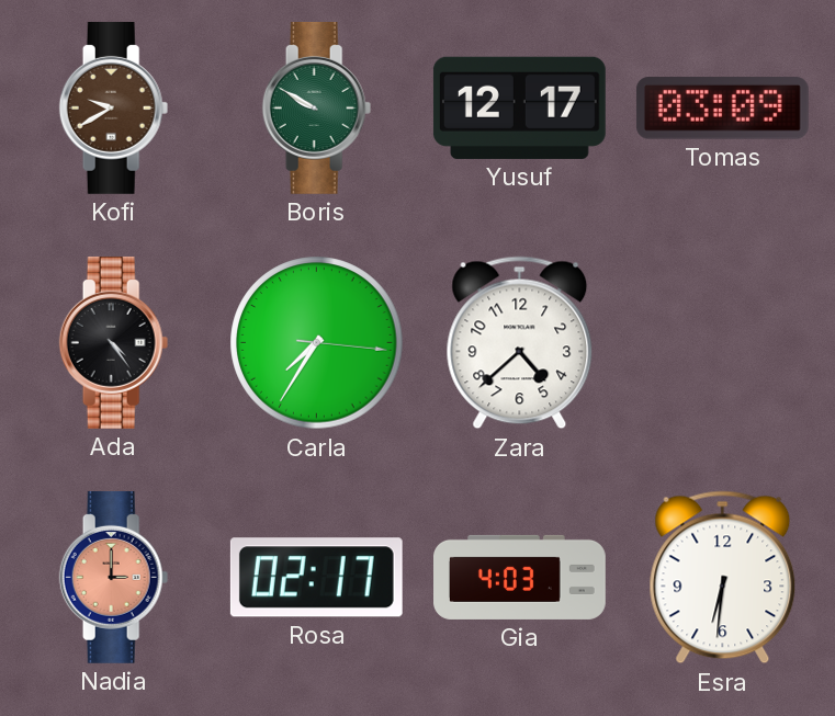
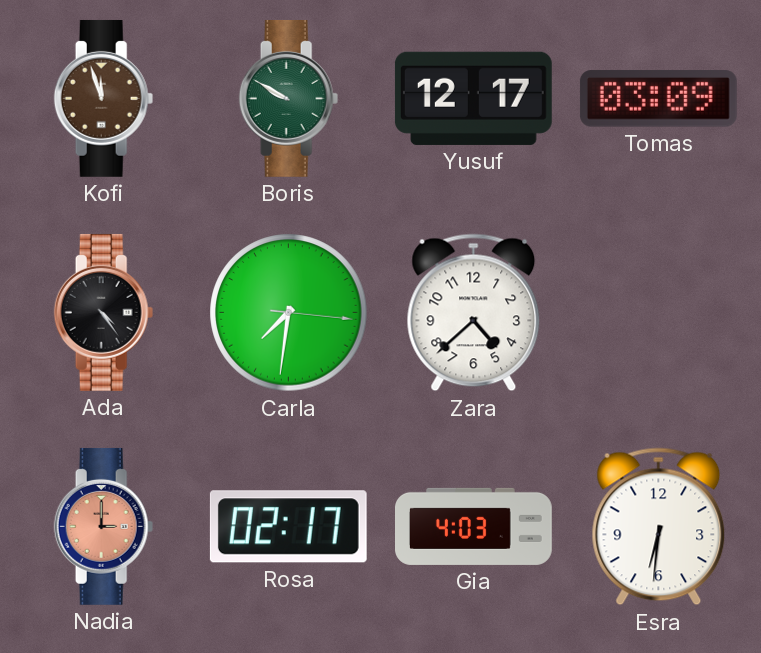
Kofi: 9:40 -> 11:57
Carla: 7:35 -> 7:31
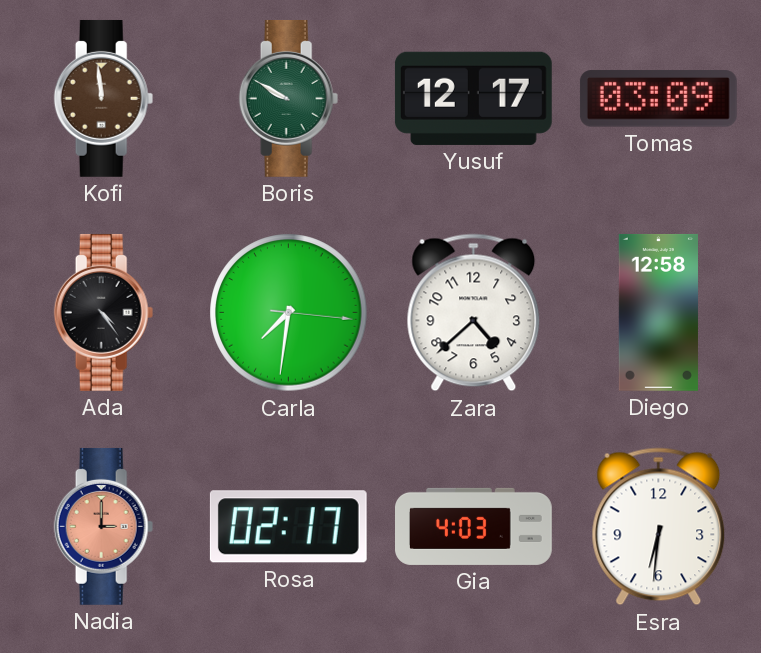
Kofi: 11:57 -> 11:59
Diego: none -> 12:58
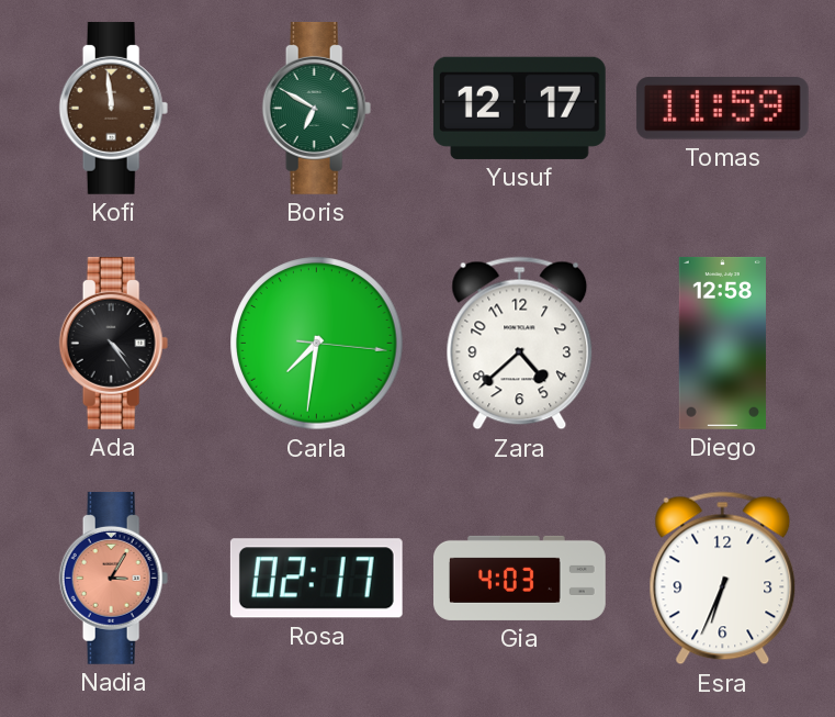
Boris: 9:50 -> 6:50
Tomas: 03:09 -> 11:59
Nadia: 3:00 -> 3:05
Esra: 6:31 -> 6:34
